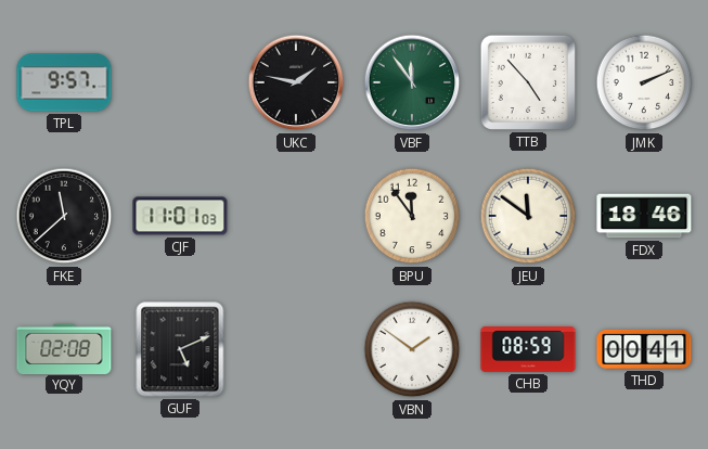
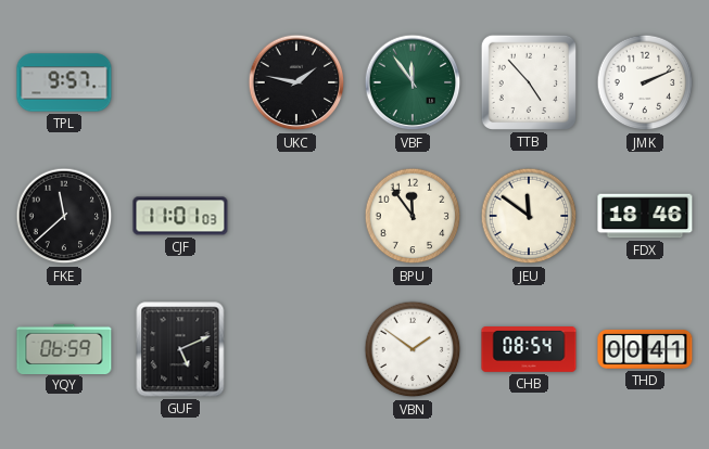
YQY: 02:08 -> 06:59
CHB: 08:59 -> 08:54
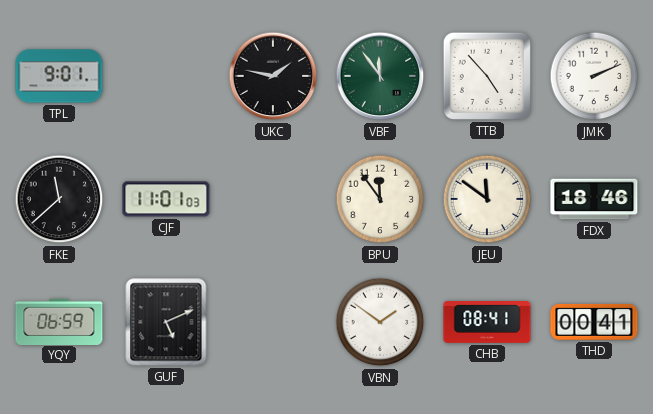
TPL: 9:57 -> 9:01
CHB: 08:54 -> 08:41
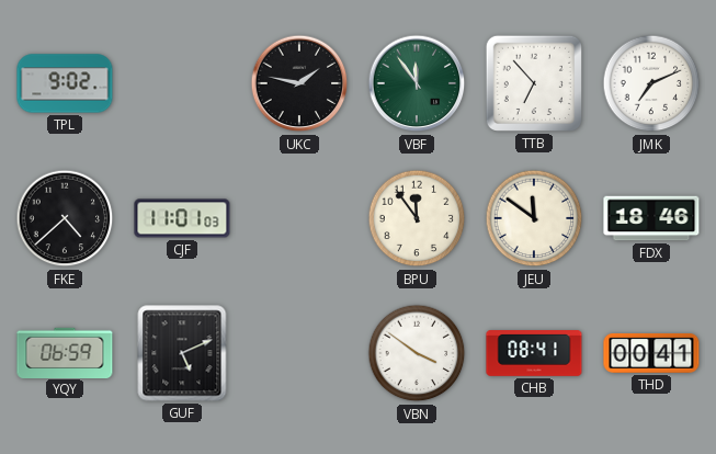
TPL: 9:01 -> 9:02
TTB: 4:53 -> 6:53
JMK: 2:11 -> 7:11
FKE: 11:38 -> 4:38
VBN: 1:51 -> 3:51
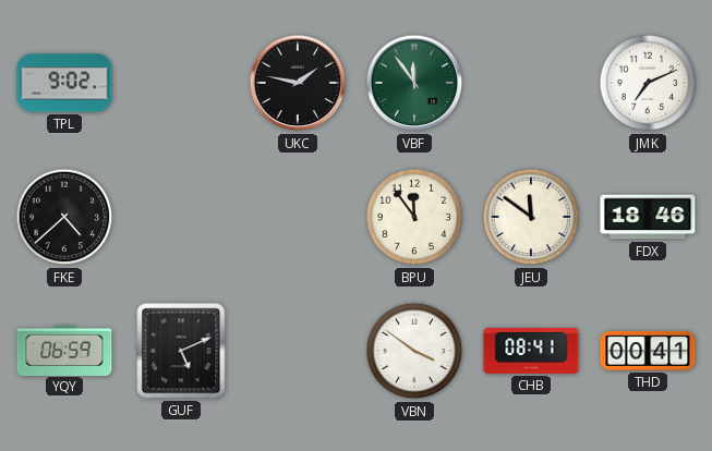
TTB: 6:53 -> none
CJF: 11:01 -> none
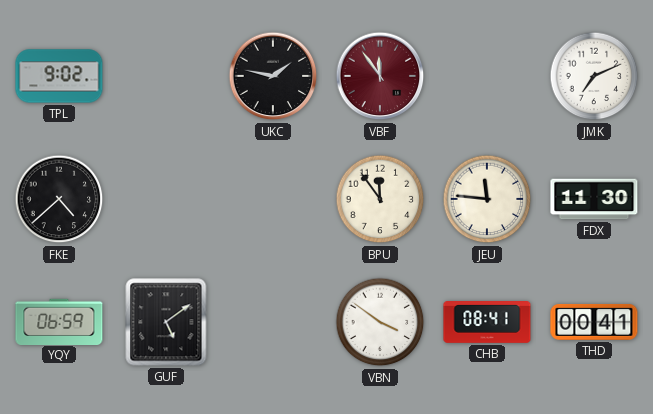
VBF dial: green -> burgundy
JEU: 11:51 -> 11:46
FDX: 18:46 -> 11:30
GUF: 5:11 -> 5:09
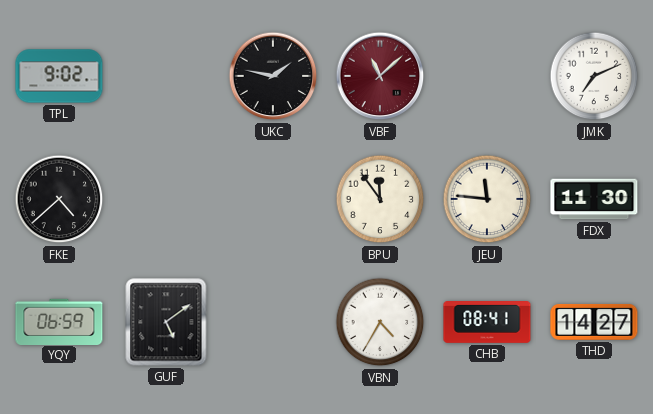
VBF: 11:54 -> 11:08
VBN: 3:51 -> 4:35
THD: 00:41 -> 14:27
